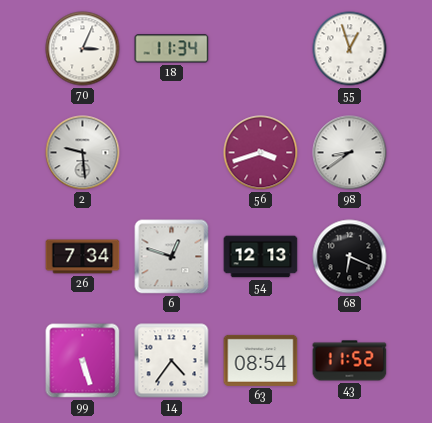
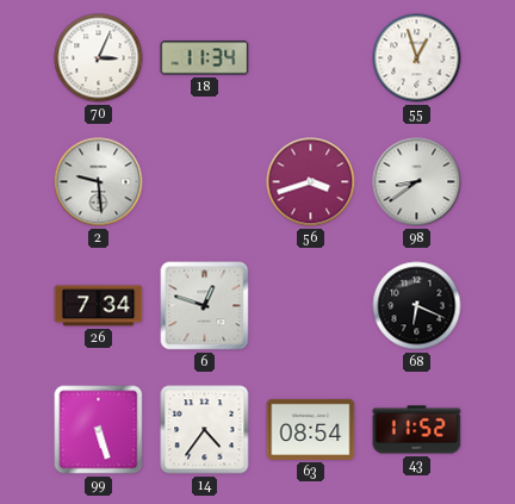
54: 12:13 -> none
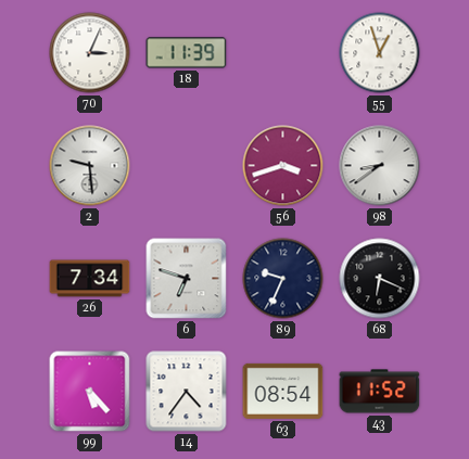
18: 11:34 -> 11:39
6: 12:48 -> 6:48
89: none -> 9:34
99: 5:27 -> 5:23
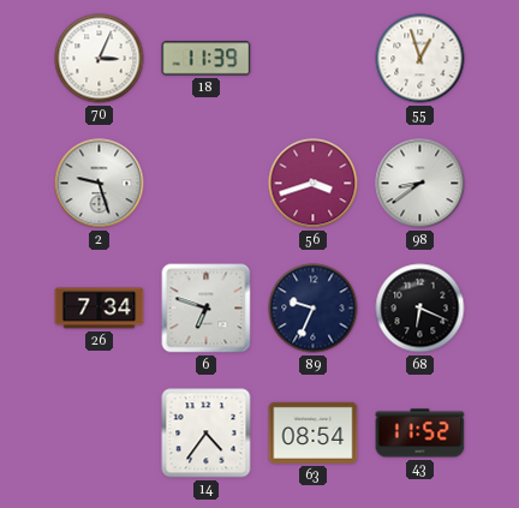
2: 9:29 -> 9:27
99: 5:23 -> none
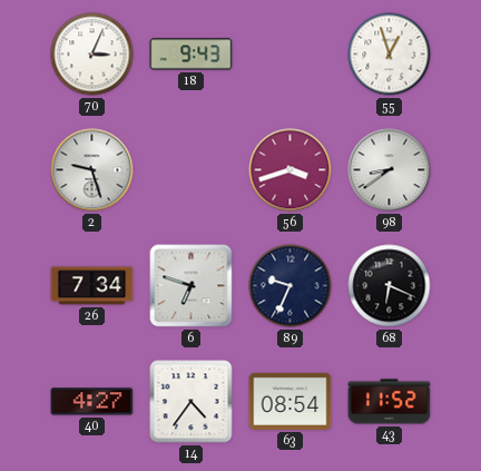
18: 11:39 -> 9:43
40: none -> 4:27
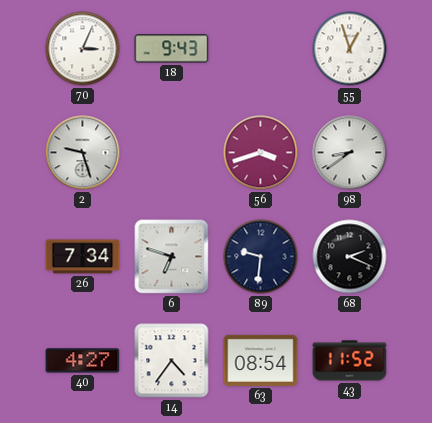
89: 9:34 -> 9:31
68: 6:19 -> 2:19
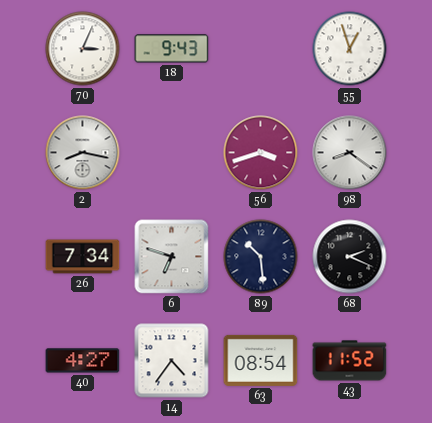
2: 9:27 -> 8:17
98: 8:39 -> 8:21
89: 9:31 -> 10:29
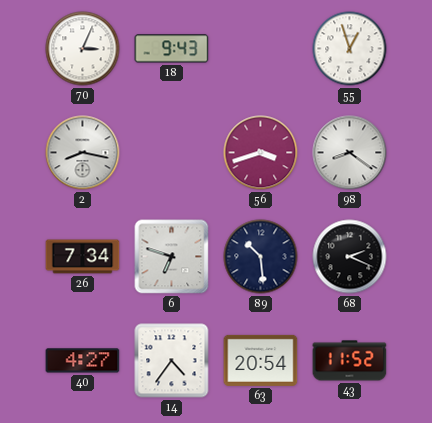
63: 08:54 -> 20:54
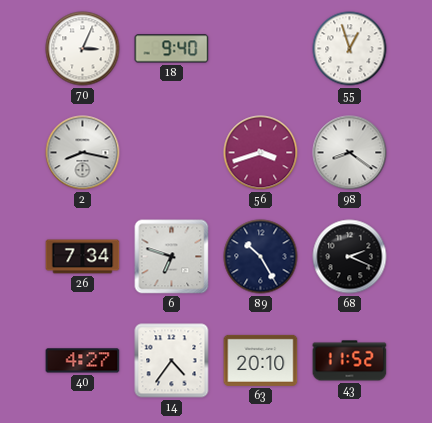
18: 9:43 -> 9:40
89: 10:29 -> 10:25
63: 20:54 -> 20:10
